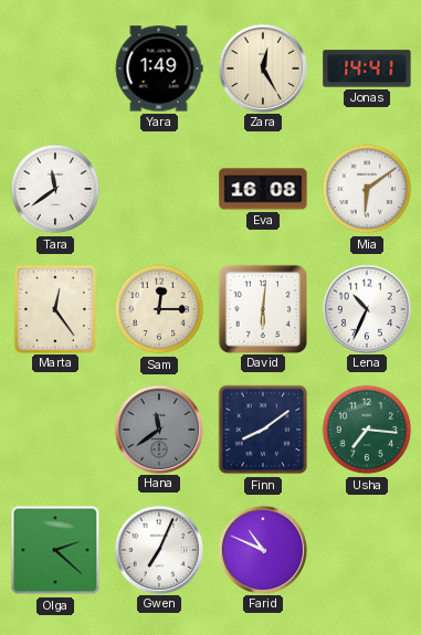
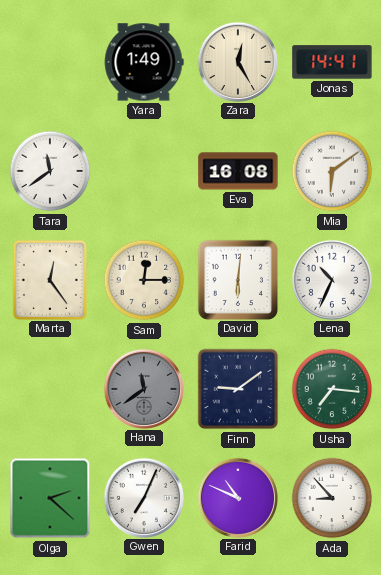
Finn: 8:09 -> 9:09
Ada: none -> 8:53
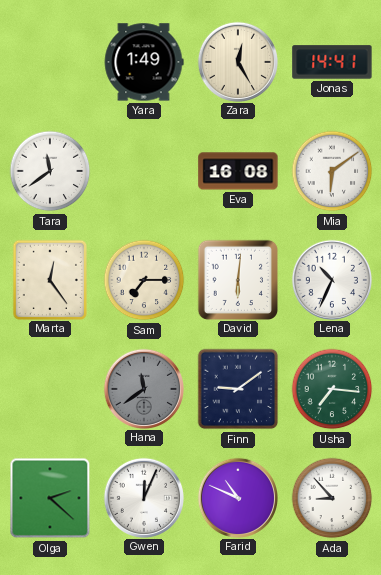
Sam: 12:15 -> 7:15
Gwen: 7:04 -> 12:04
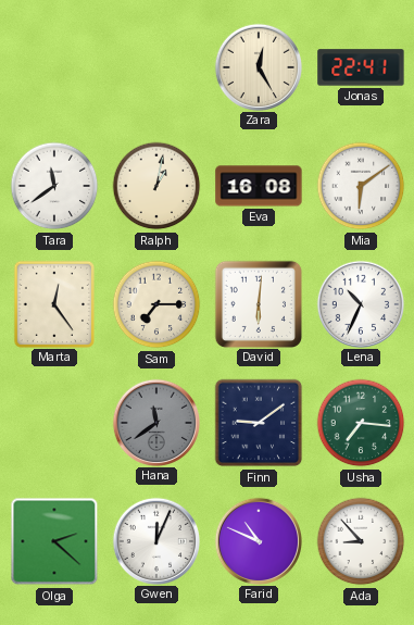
Yara: 1:49 -> none
Jonas: 14:41 -> 22:41
Ralph: none -> 1:02
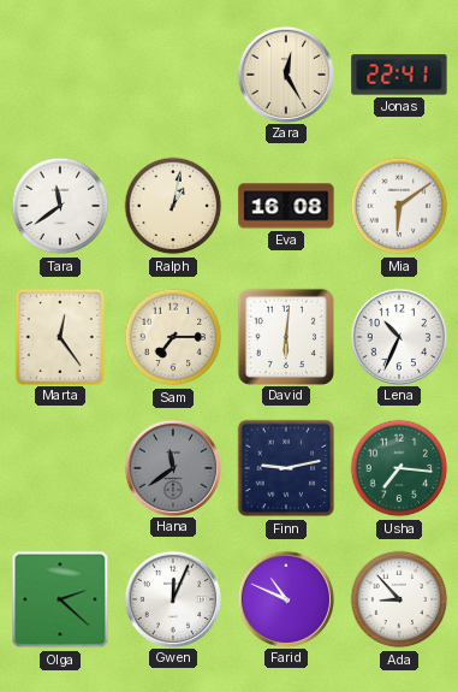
Finn: 9:09 -> 9:13
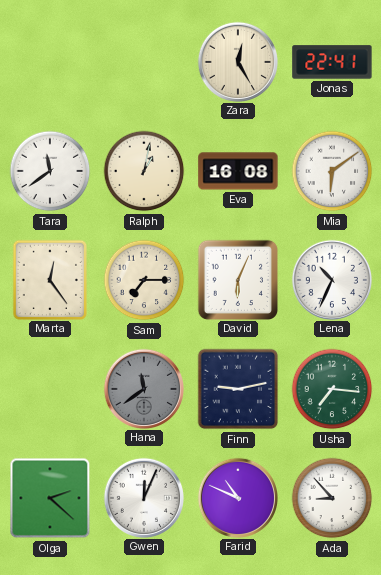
David: 6:01 -> 6:04
